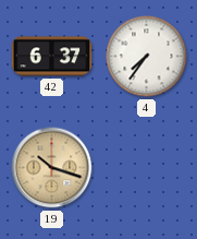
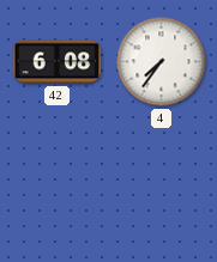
42: 6:37 -> 6:08
19: 10:18 -> none
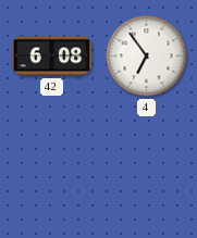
4: 7:36 -> 6:54
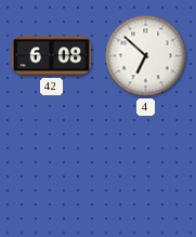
4: 6:54 -> 6:52
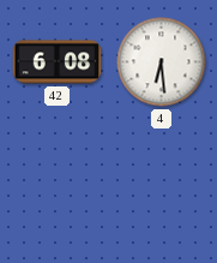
4: 6:52 -> 6:29
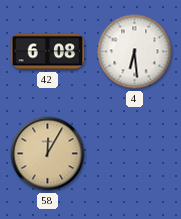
58: none -> 12:05
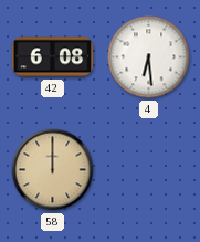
58: 12:05 -> 12:00
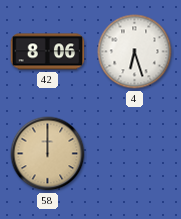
42: 6:08 -> 8:06
4: 6:29 -> 6:27
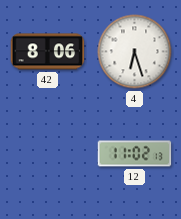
58: 12:00 -> none
12: none -> 11:02
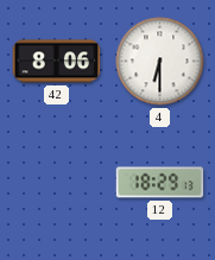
4: 6:27 -> 6:30
12: 11:02 -> 18:29
